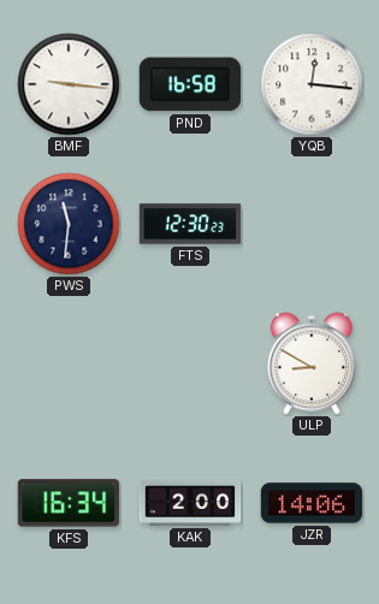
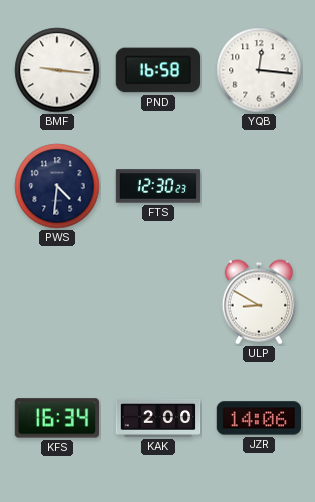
PWS: 11:31 -> 4:31
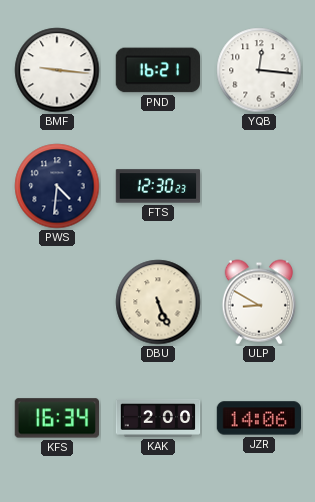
PND: 16:58 -> 16:21
DBU: none -> 5:26
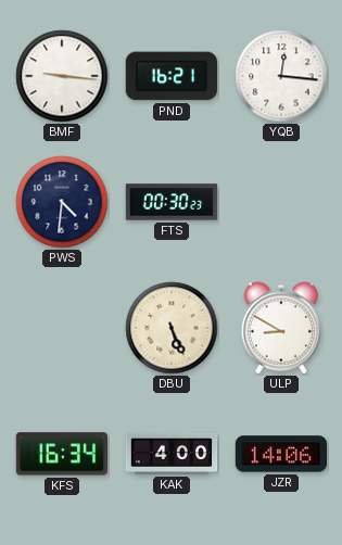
FTS: 12:30 -> 00:30
KAK: 2:00 -> 4:00
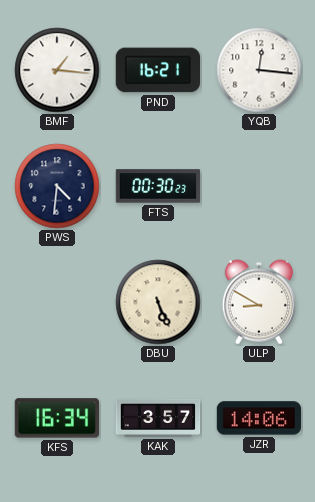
BMF: 9:16 -> 1:16
KAK: 4:00 -> 3:57
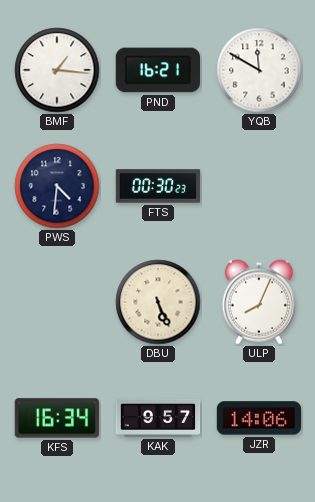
YQB: 12:16 -> 11:50
ULP: 8:50 -> 8:04
KAK: 3:57 -> 9:57
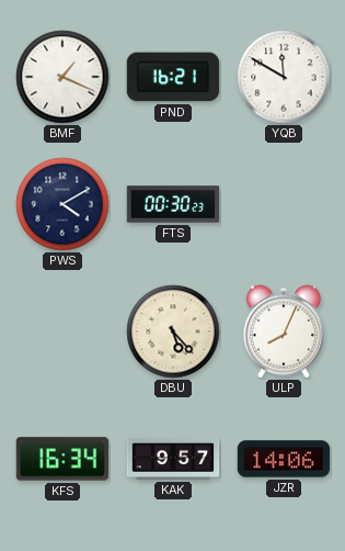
BMF: 1:16 -> 1:19
PWS: 4:31 -> 4:10
DBU: 5:26 -> 5:23
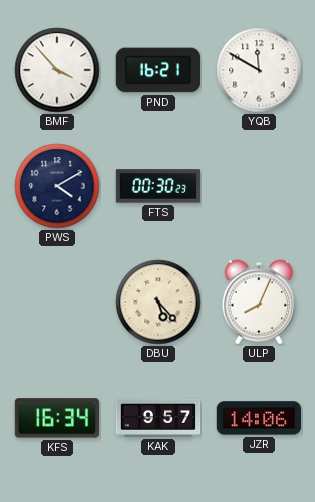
BMF: 1:19 -> 3:53
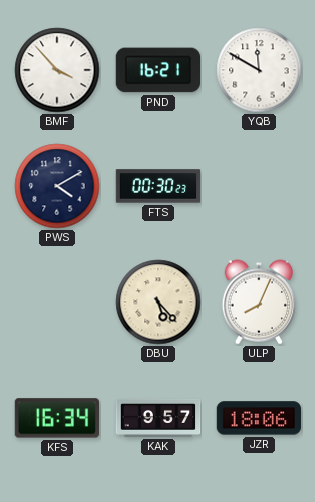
JZR: 14:06 -> 18:06
